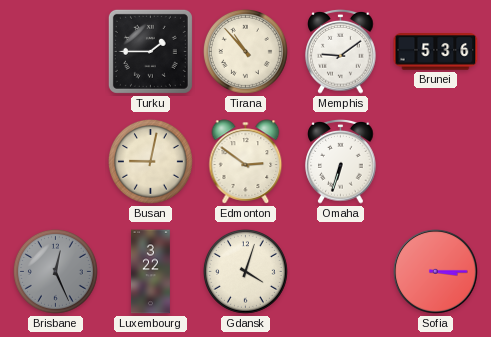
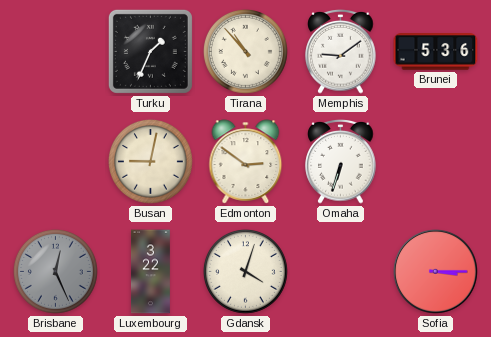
Turku: 1:45 -> 1:34
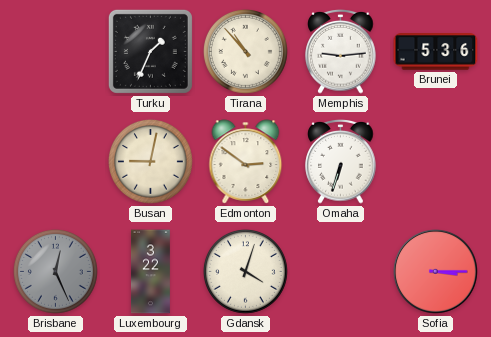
Memphis: 9:09 -> 9:14
